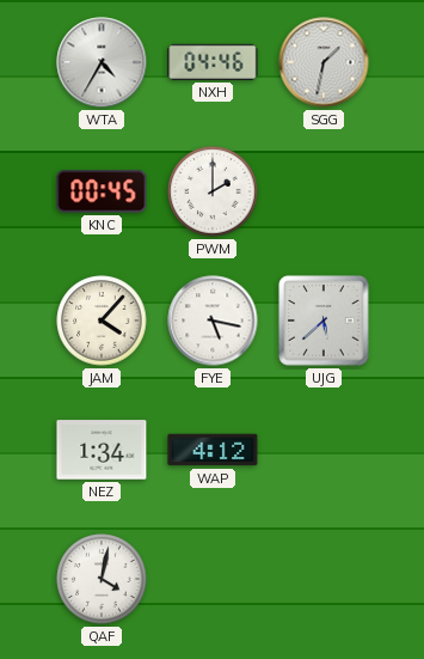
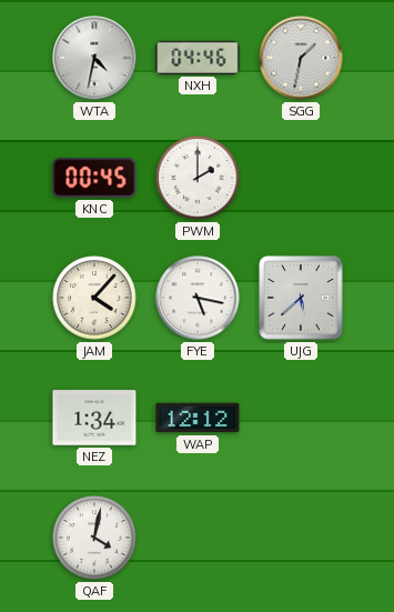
WTA: 4:35 -> 4:32
WAP: 4:12 -> 12:12
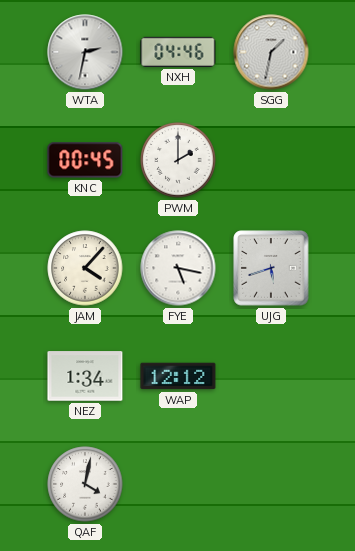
WTA: 4:32 -> 2:32
UJG: 5:38 -> 5:42
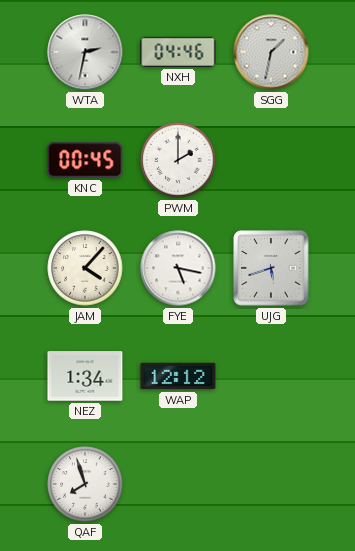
QAF: 4:02 -> 7:57
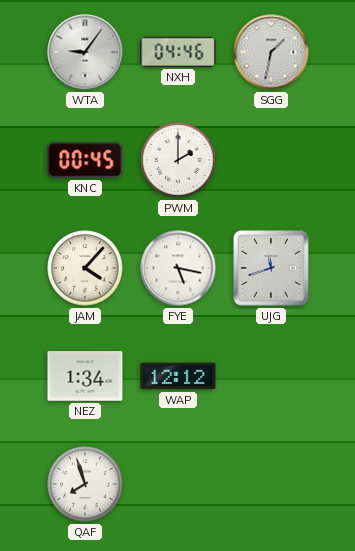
WTA: 2:32 -> 9:06
UJG: 5:42 -> 11:42
